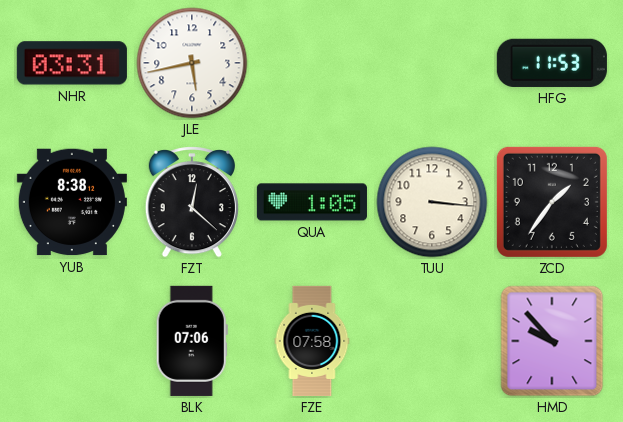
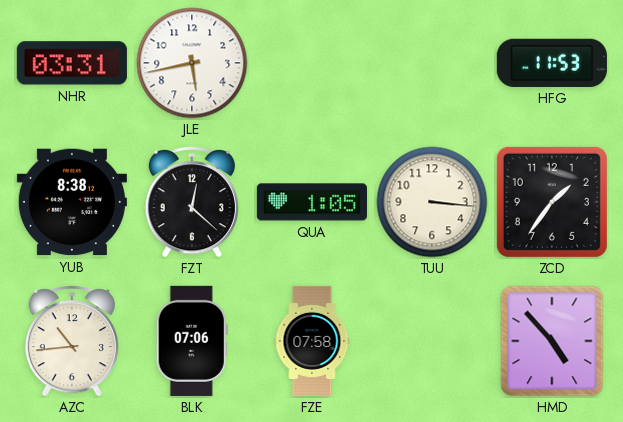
AZC: none -> 10:44
HMD: 9:53 -> 4:53
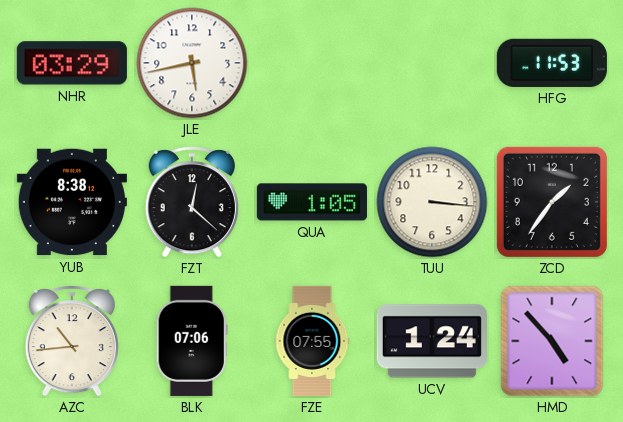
NHR: 03:31 -> 03:29
FZE: 07:58 -> 07:55
UCV: none -> 1:24
